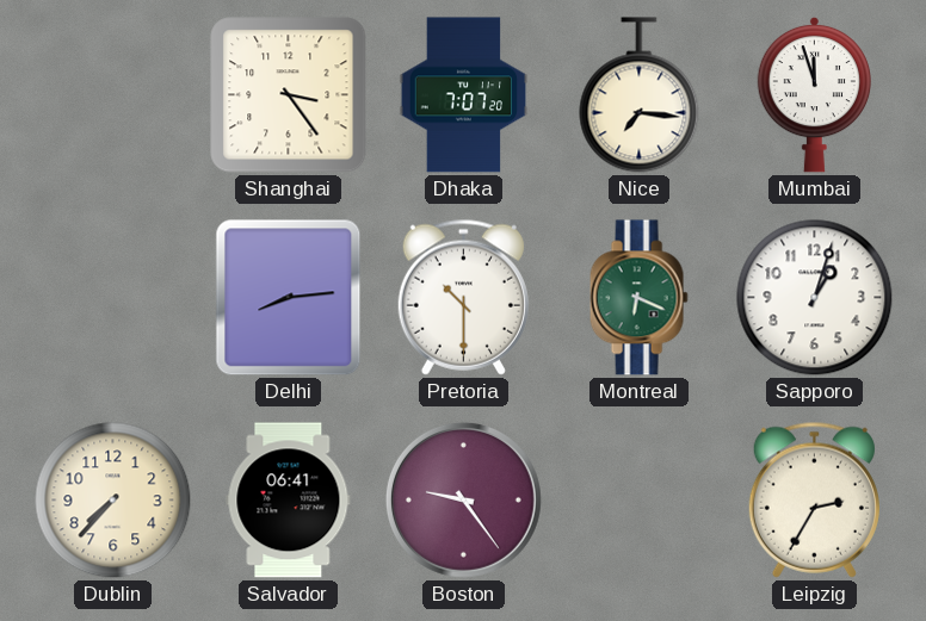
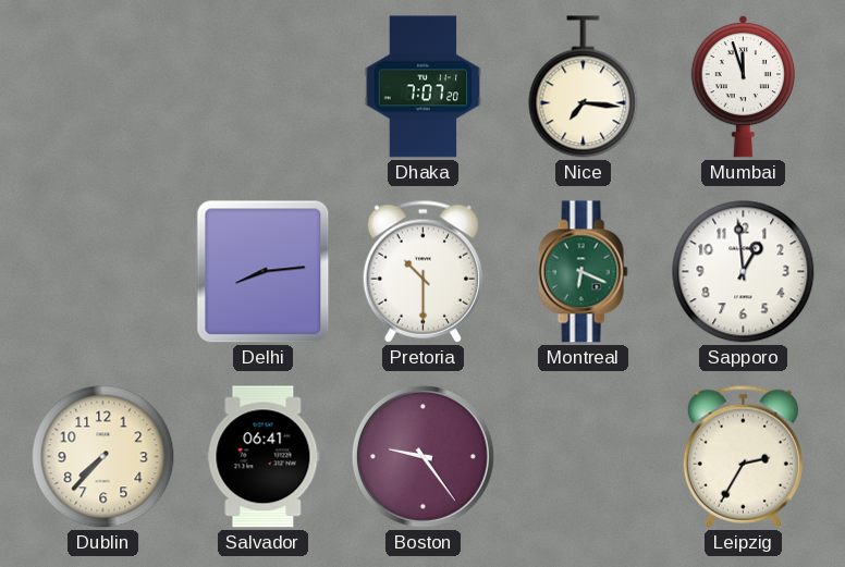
Shanghai: 3:24 -> none
Sapporo: 1:03 -> 12:59
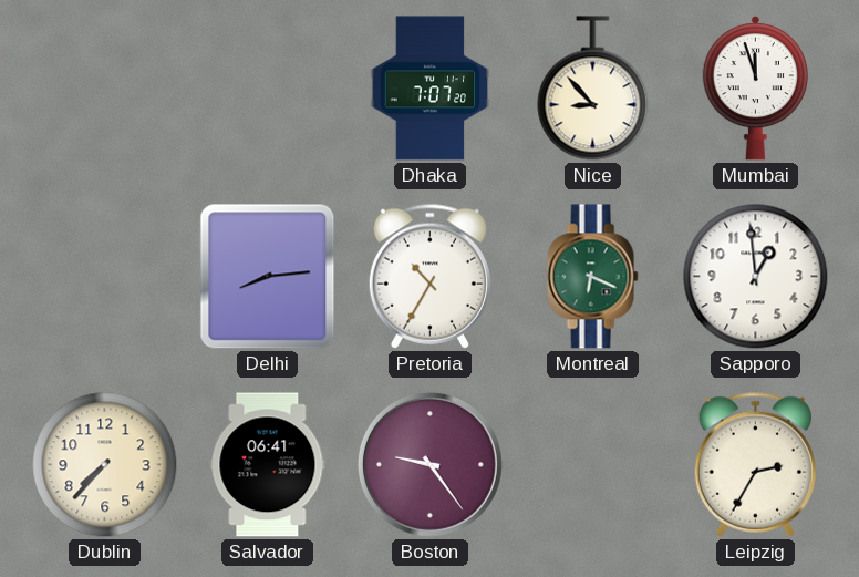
Nice: 7:16 -> 8:53
Pretoria: 10:30 -> 10:35
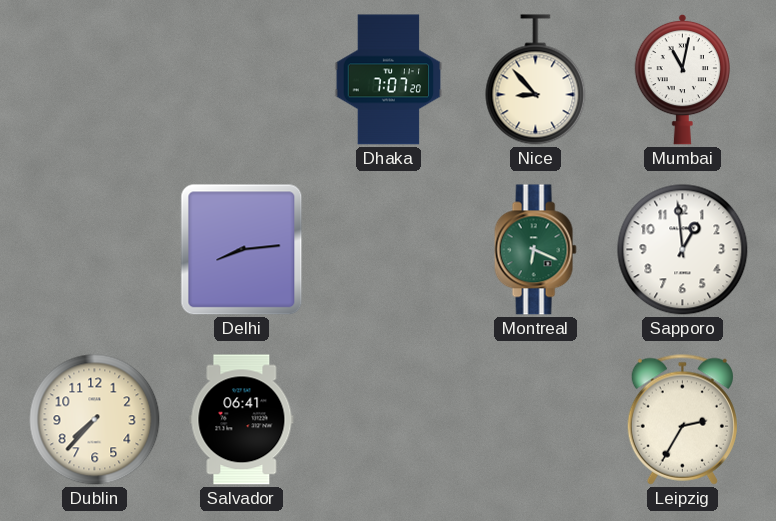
Mumbai: 11:57 -> 11:02
Pretoria: 10:35 -> none
Boston: 9:24 -> none
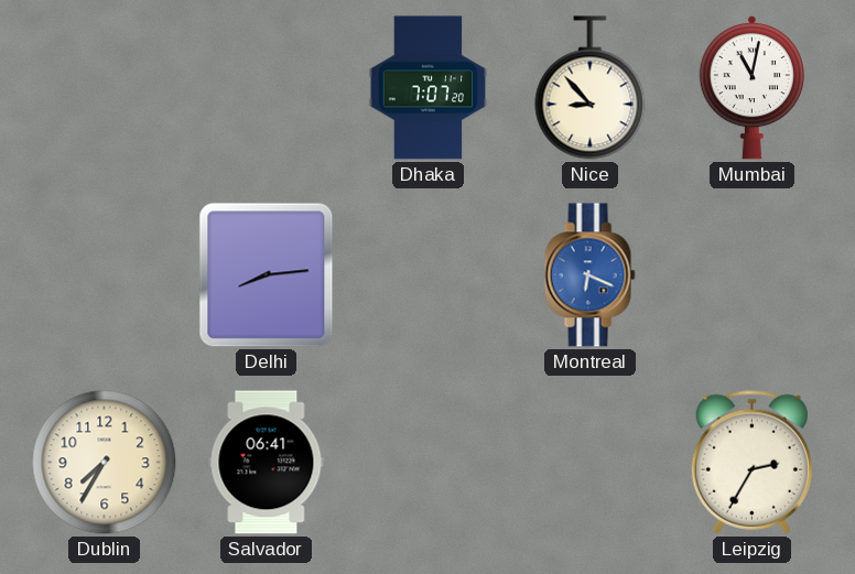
Montreal dial: green -> blue
Sapporo: 12:59 -> none
Dublin: 7:37 -> 7:35
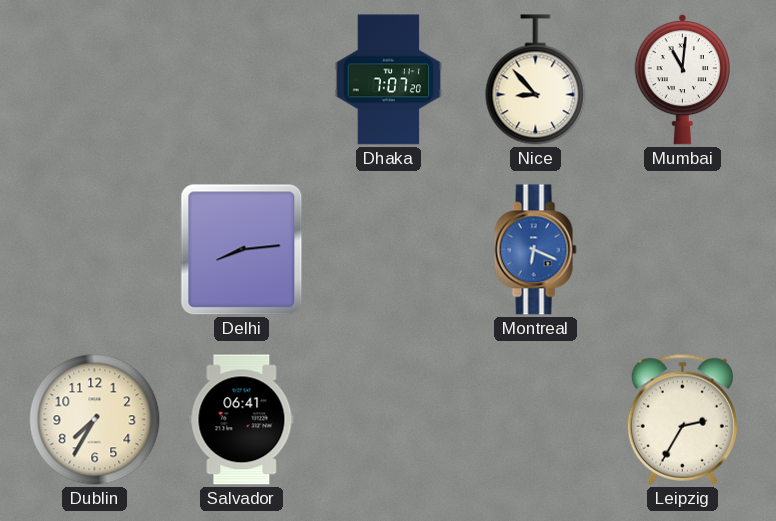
Mumbai: 11:02 -> 11:01
